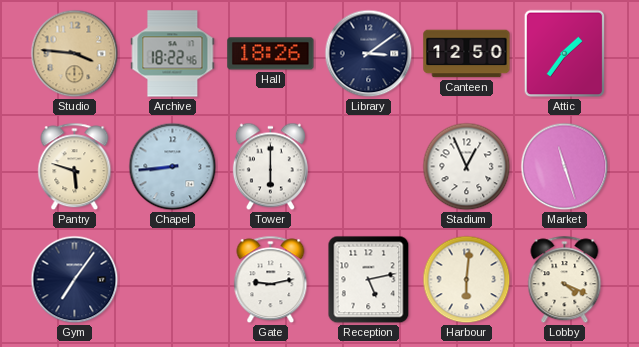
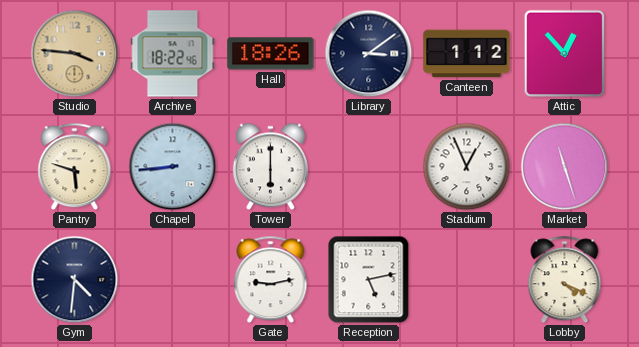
Canteen: 12:50 -> 1:12
Attic: 1:36 -> 12:53
Gym: 7:06 -> 4:31
Harbour: 6:01 -> none
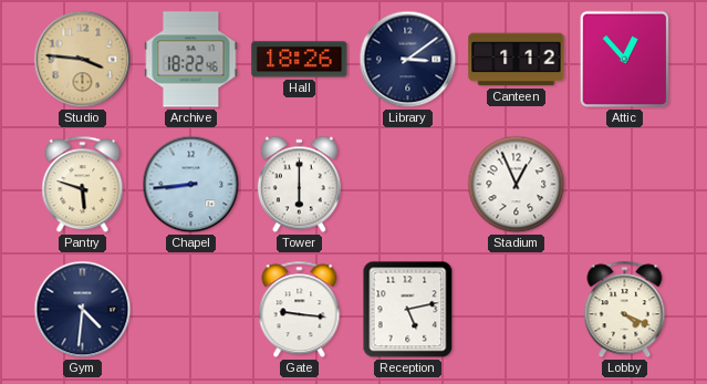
Market: 11:27 -> none
Gate: 9:13 -> 9:16
